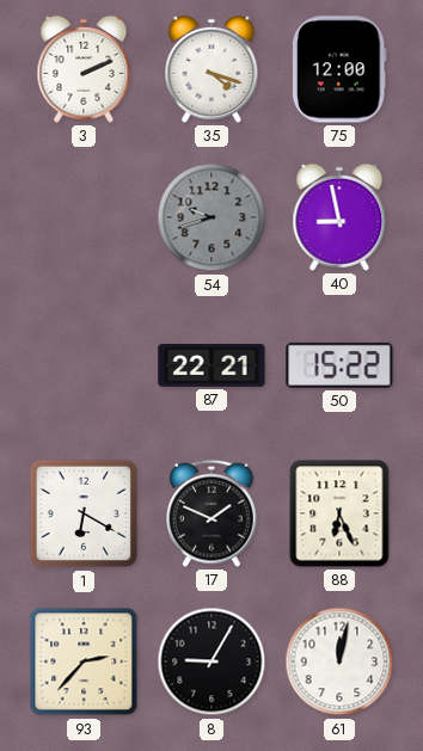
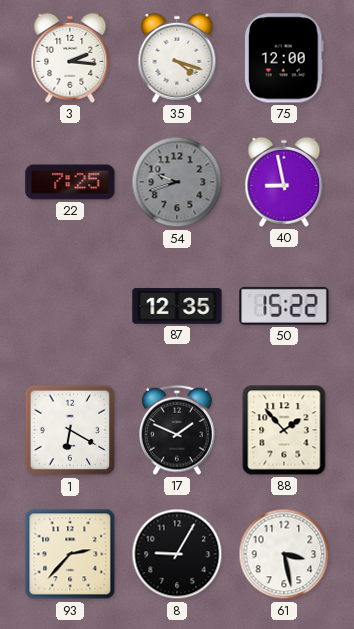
3: 2:11 -> 2:16
22: none -> 7:25
87: 22:21 -> 12:35
88: 6:26 -> 1:53
61: 12:02 -> 3:28
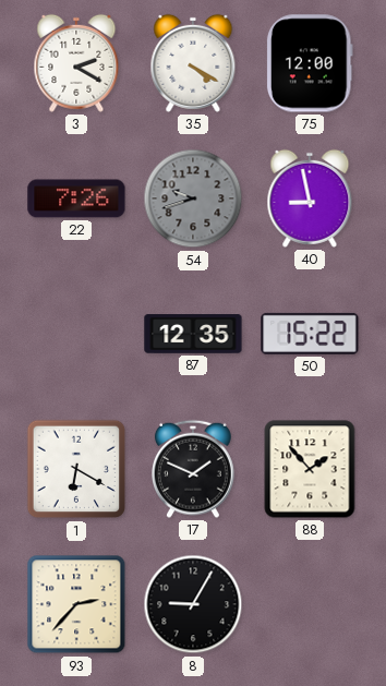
3: 2:16 -> 2:20
35: 4:18 -> 4:20
22: 7:25 -> 7:26
61: 3:28 -> none
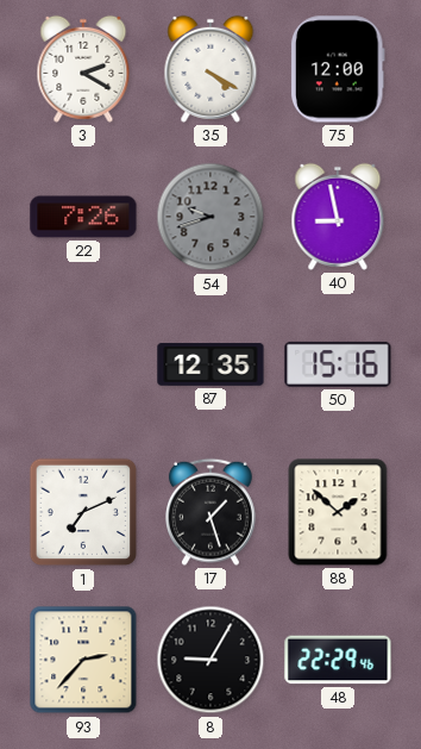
50: 15:22 -> 15:16
1: 6:20 -> 7:11
17: 1:49 -> 1:27
88: 1:53 -> 1:52
48: none -> 22:29
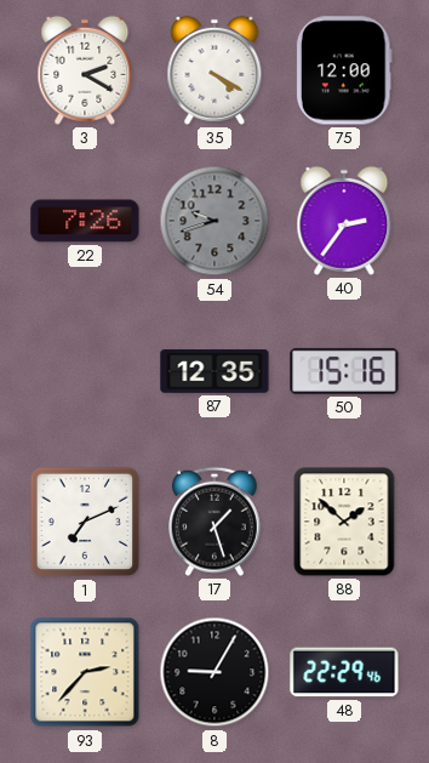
40: 8:58 -> 2:36
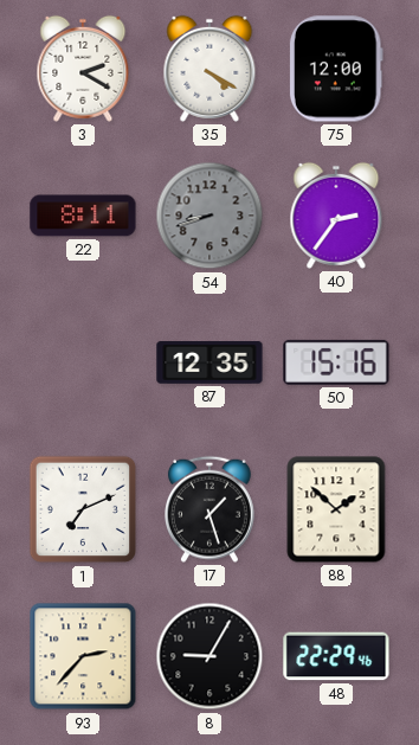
22: 7:26 -> 8:11
54: 9:42 -> 8:42
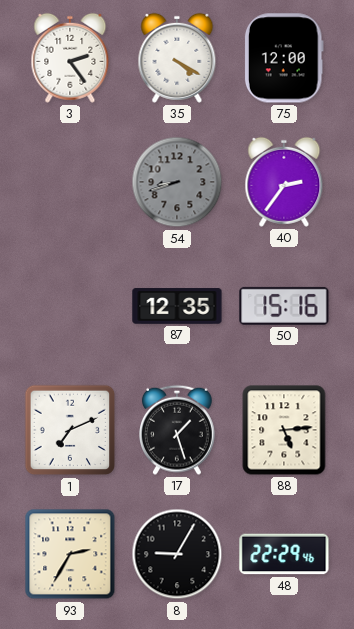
3: 2:20 -> 2:24
22: 8:11 -> none
88: 1:52 -> 5:14
93: 2:37 -> 2:35
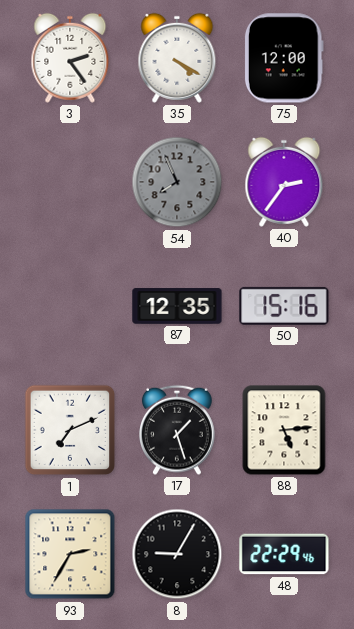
54: 8:42 -> 7:56
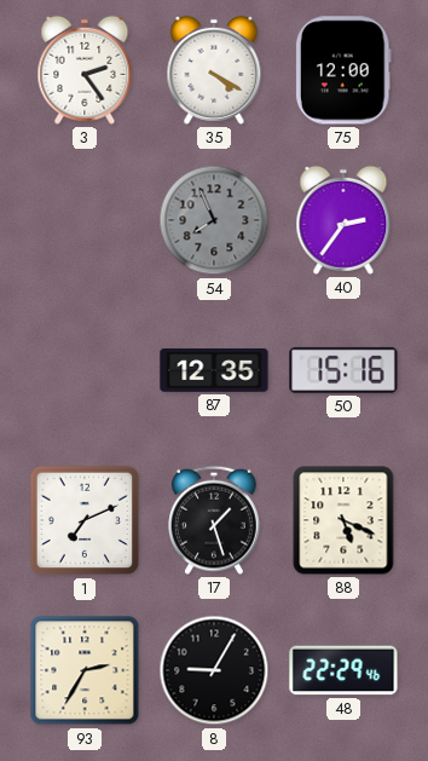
88: 5:14 -> 5:19
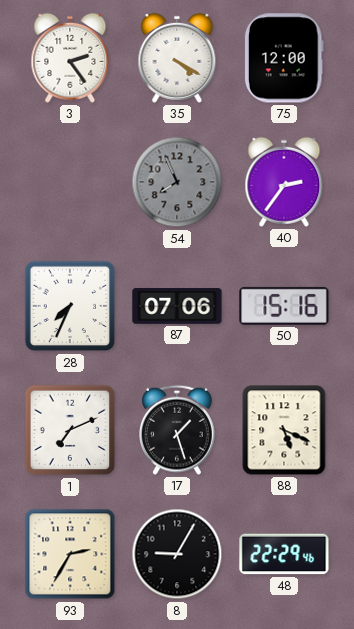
28: none -> 7:34
87: 12:35 -> 07:06
